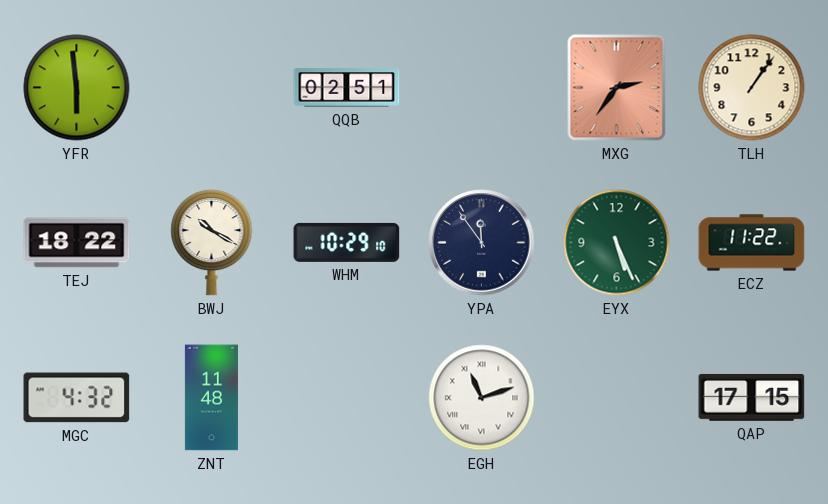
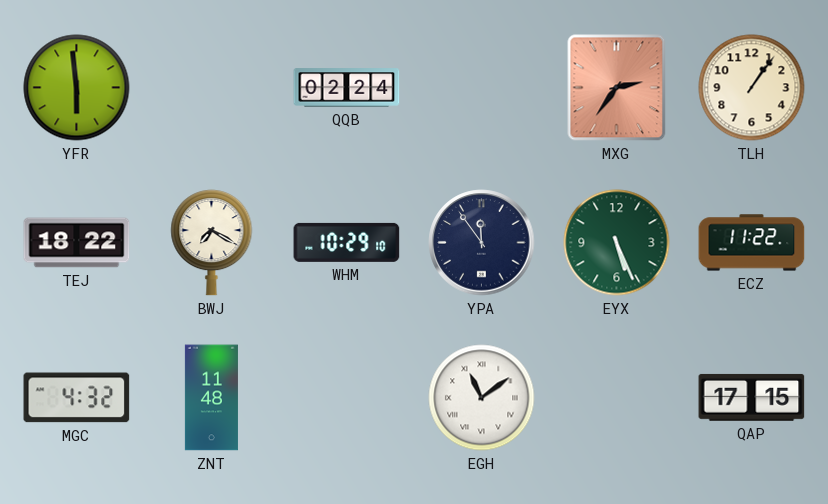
QQB: 02:51 -> 02:24
BWJ: 10:20 -> 7:20
EGH: 11:12 -> 11:09
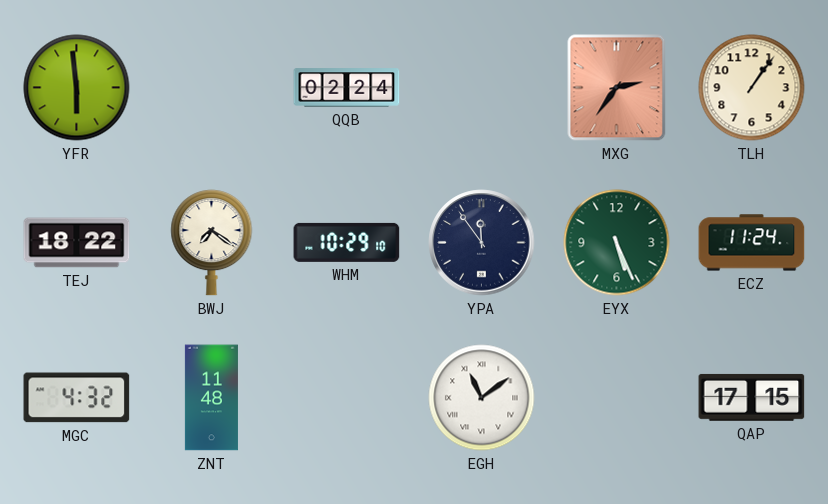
BWJ: 7:20 -> 7:21
ECZ: 11:22 -> 11:24
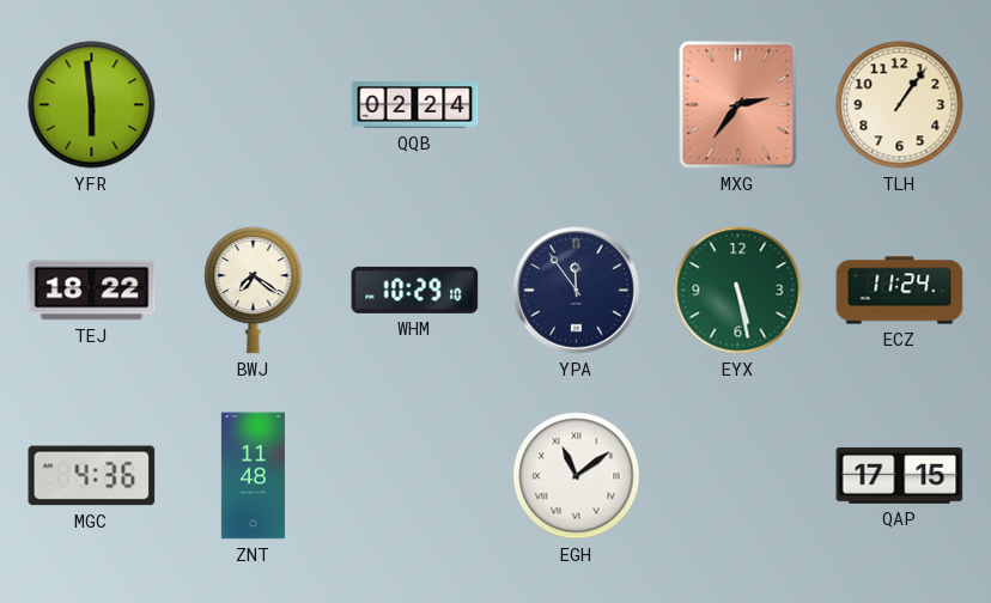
EYX: 5:26 -> 5:28
MGC: 4:32 -> 4:36
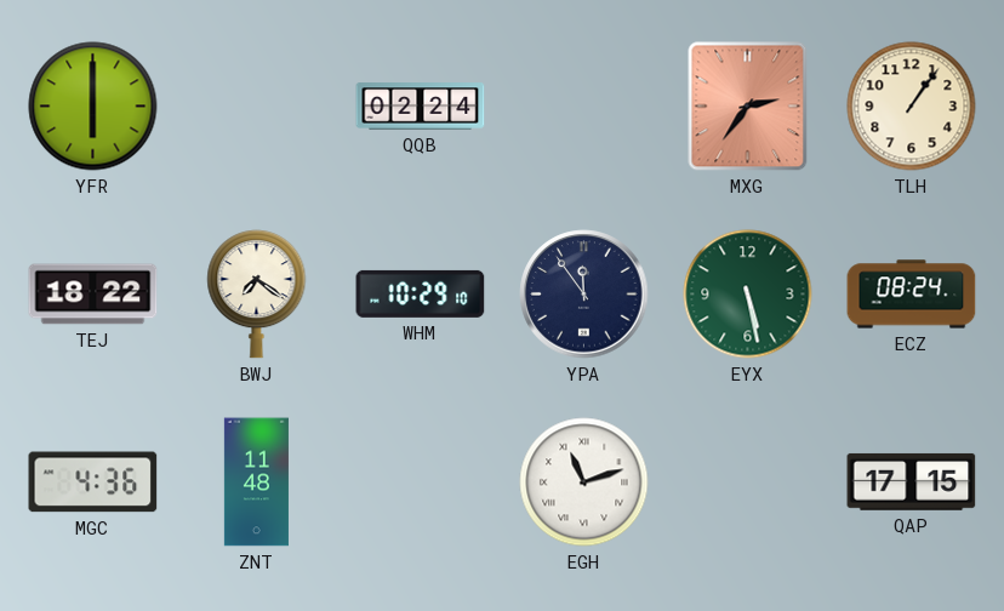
YFR: 5:59 -> 6:00
ECZ: 11:24 -> 08:24
EGH: 11:09 -> 11:12
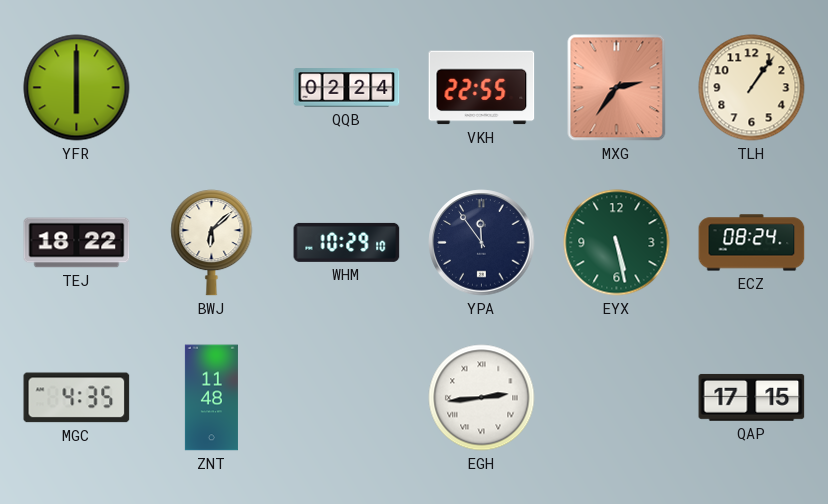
VKH: none -> 22:55
BWJ: 7:21 -> 6:08
MGC: 4:36 -> 4:35
EGH: 11:12 -> 2:44
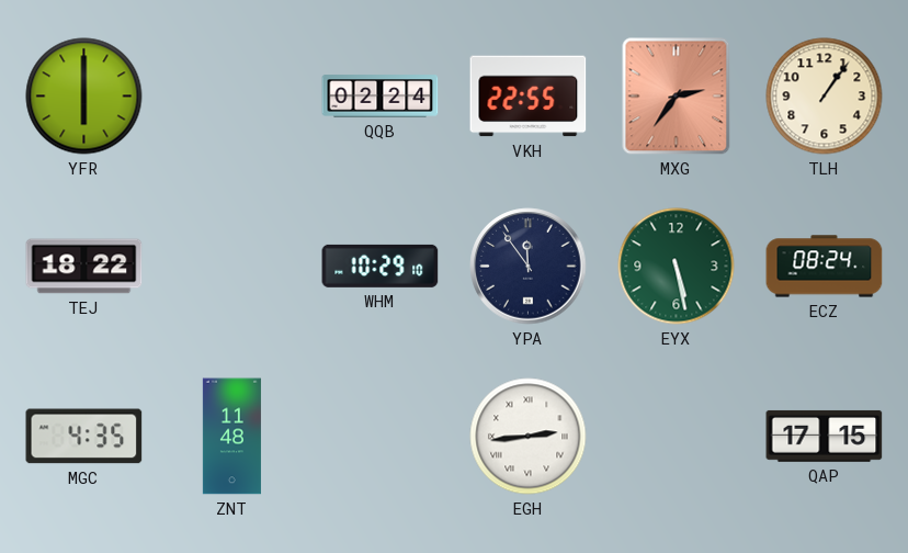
BWJ: 6:08 -> none
